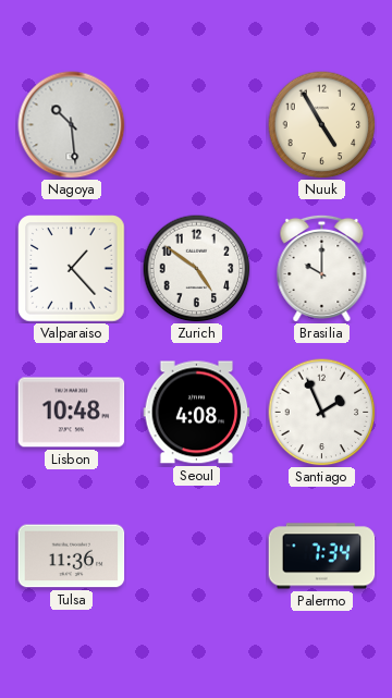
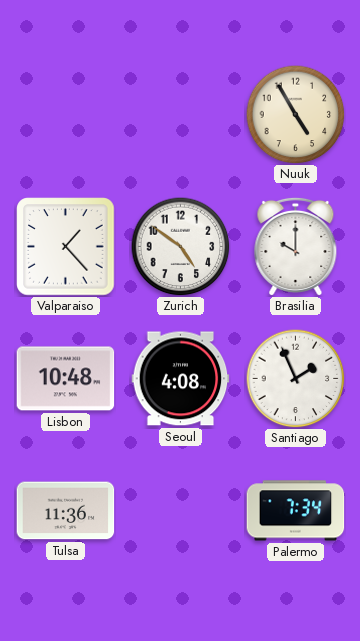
Nagoya: 10:29 -> none
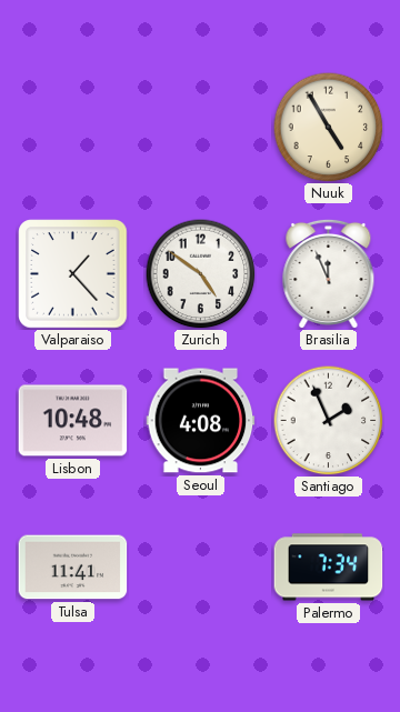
Brasilia: 10:00 -> 11:56
Tulsa: 11:36 -> 11:41
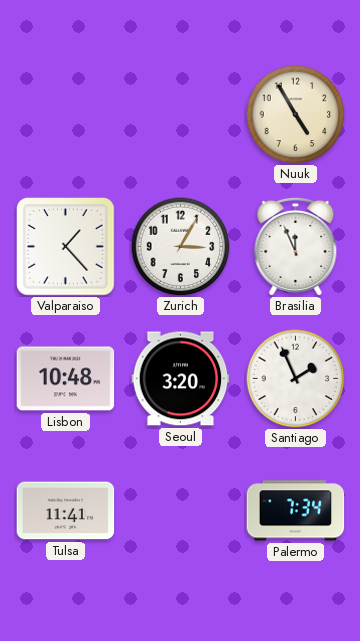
Zurich: 4:51 -> 3:05
Seoul: 4:08 -> 3:20
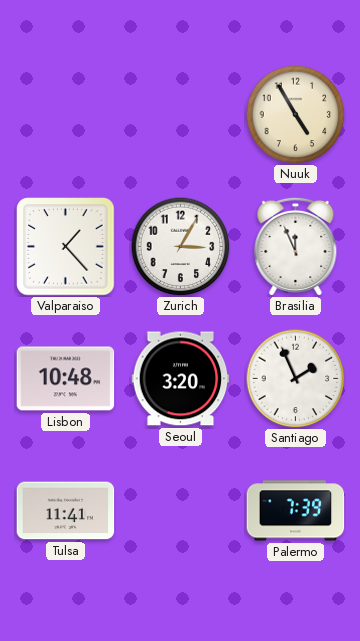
Palermo: 7:34 -> 7:39
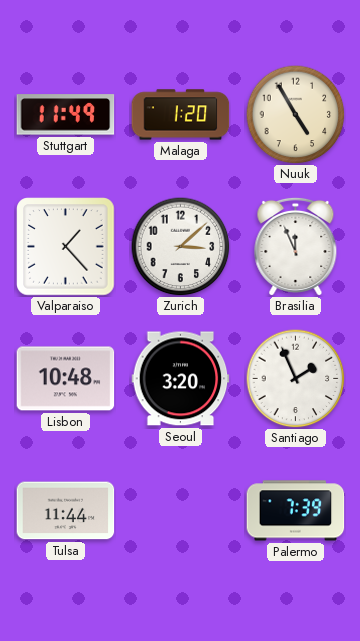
Stuttgart: none -> 11:49
Malaga: none -> 1:20
Zurich: 3:05 -> 3:08
Tulsa: 11:41 -> 11:44
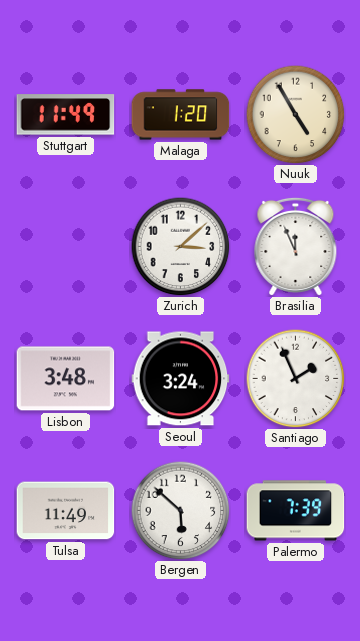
Valparaiso: 1:23 -> none
Lisbon: 10:48 -> 3:48
Seoul: 3:20 -> 3:24
Tulsa: 11:44 -> 11:49
Bergen: none -> 5:52
